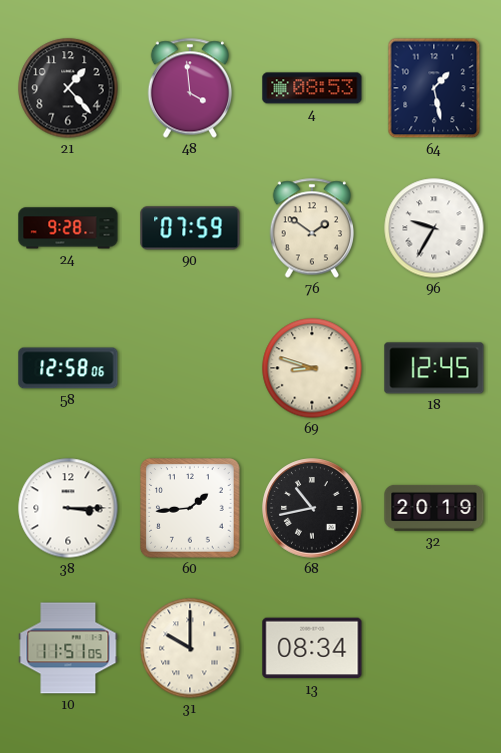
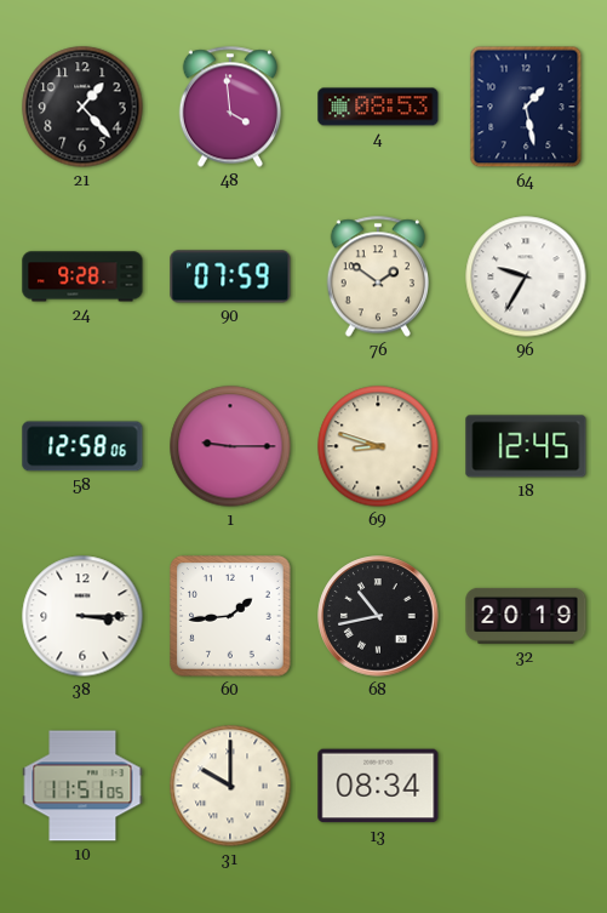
1: none -> 9:15
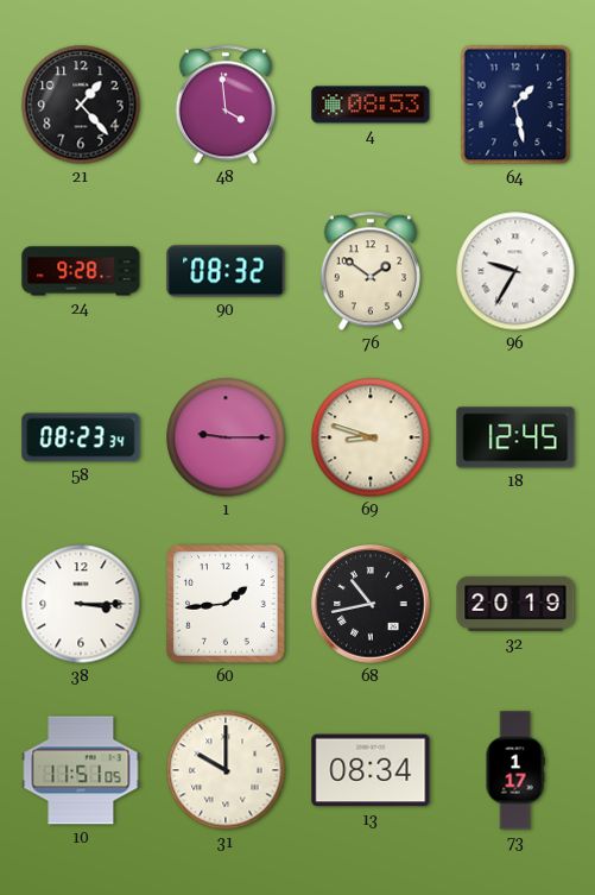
90: 07:59 -> 08:32
58: 12:58 -> 08:23
73: none -> 1:17
